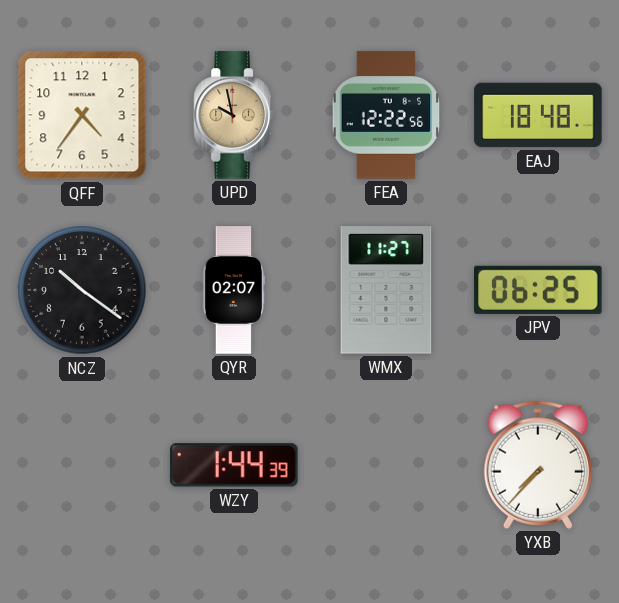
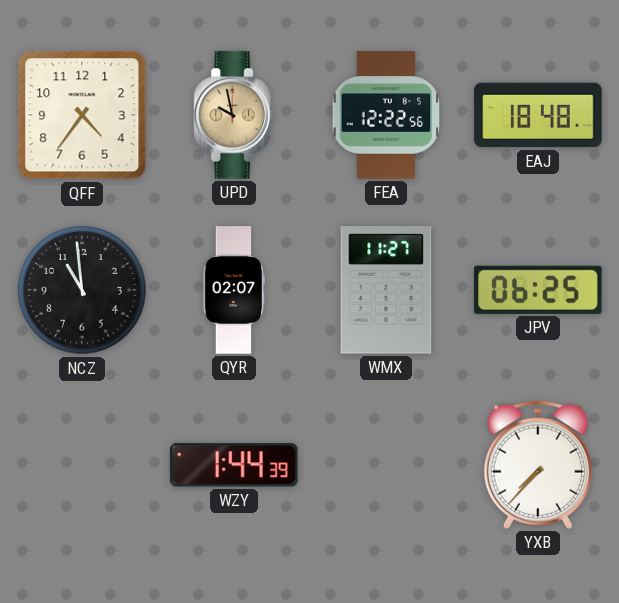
NCZ: 10:21 -> 10:59
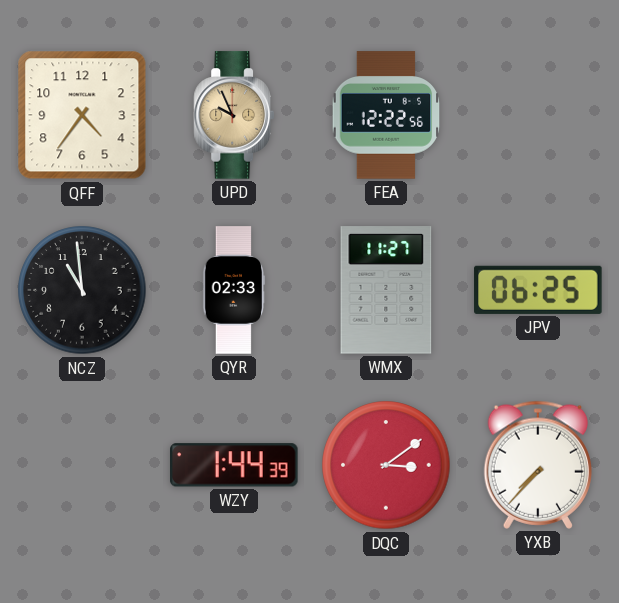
UPD: 9:58 -> 9:56
EAJ: 18:48 -> none
QYR: 02:07 -> 02:33
DQC: none -> 3:09
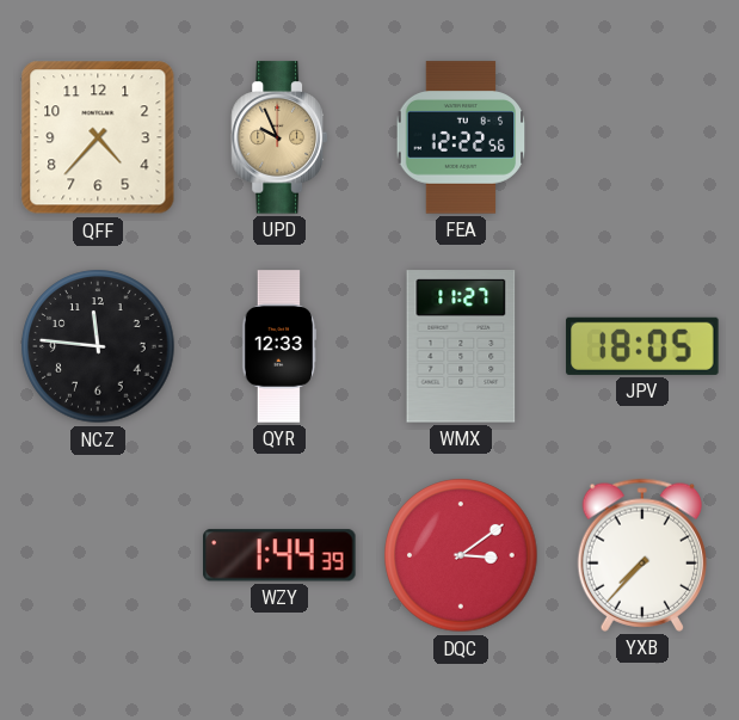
QFF: 4:36 -> 4:37
NCZ: 10:59 -> 11:46
QYR: 02:33 -> 12:33
JPV: 06:25 -> 18:05
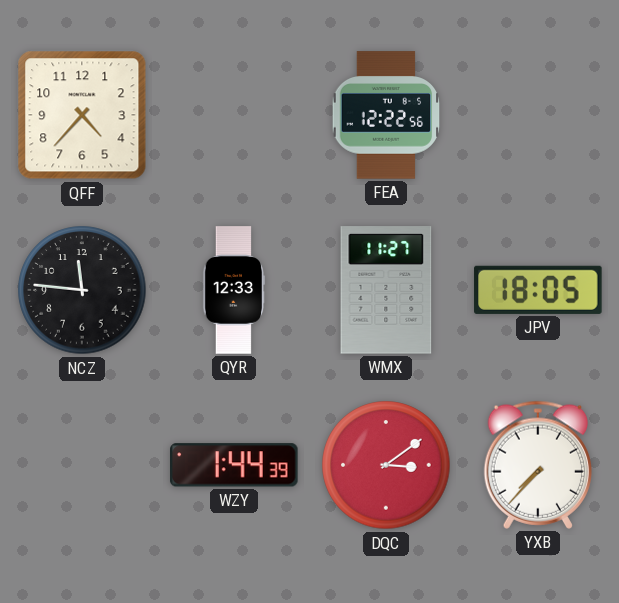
UPD: 9:56 -> none
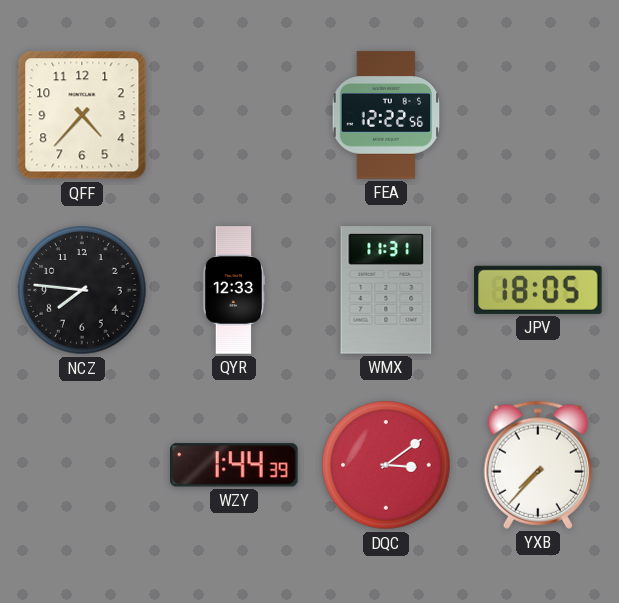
NCZ: 11:46 -> 7:46
WMX: 11:27 -> 11:31
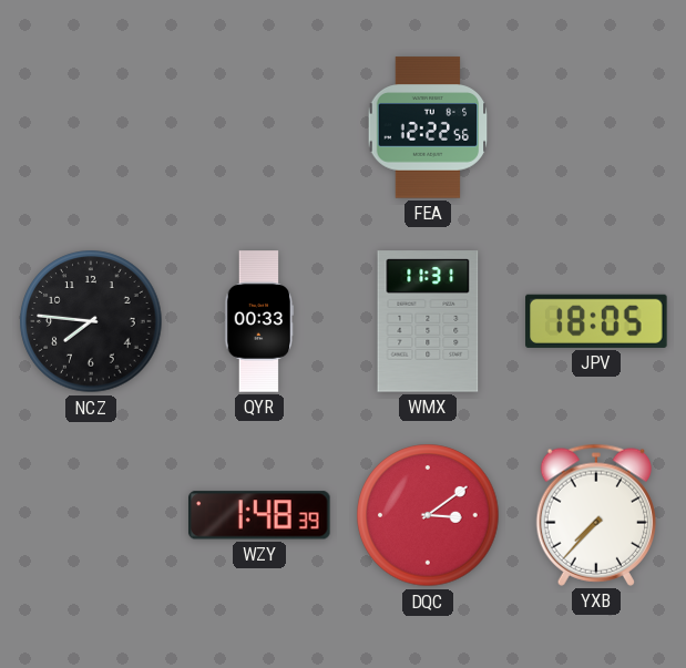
QFF: 4:37 -> none
QYR: 12:33 -> 00:33
WZY: 1:44 -> 1:48
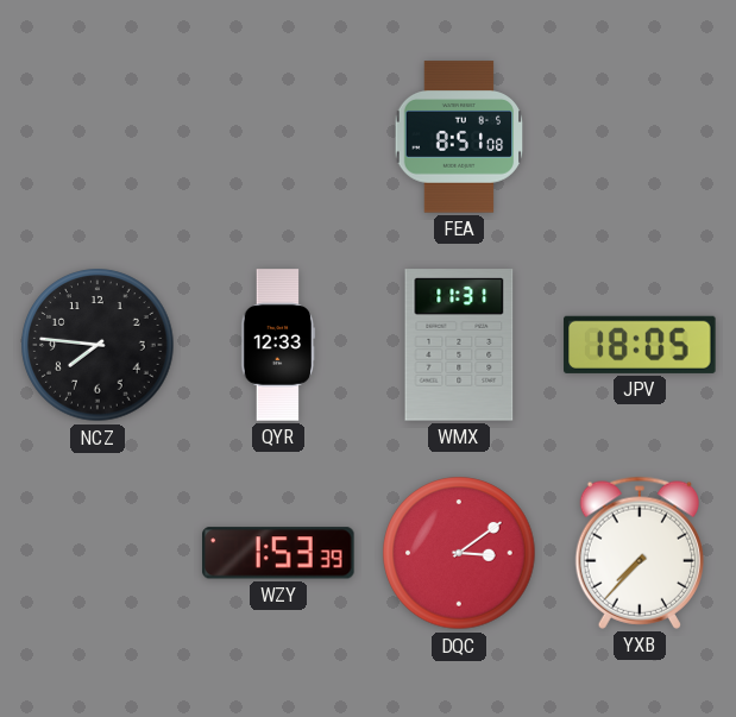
FEA: 12:22 -> 8:51
QYR: 00:33 -> 12:33
WZY: 1:48 -> 1:53
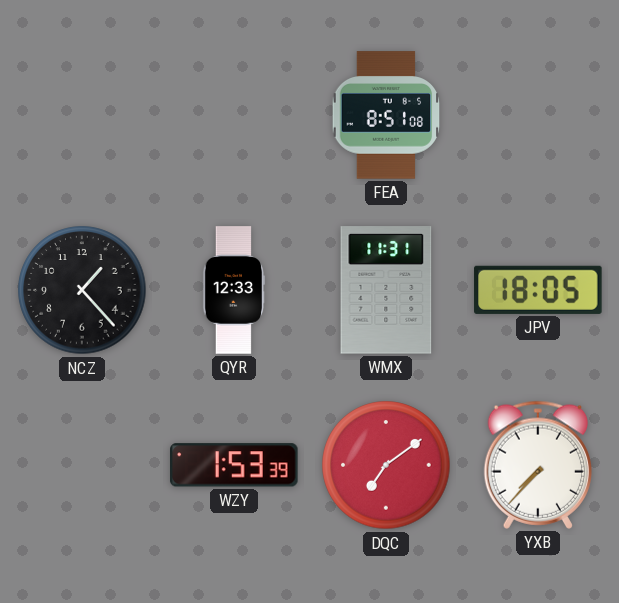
NCZ: 7:46 -> 1:23
DQC: 3:09 -> 7:09
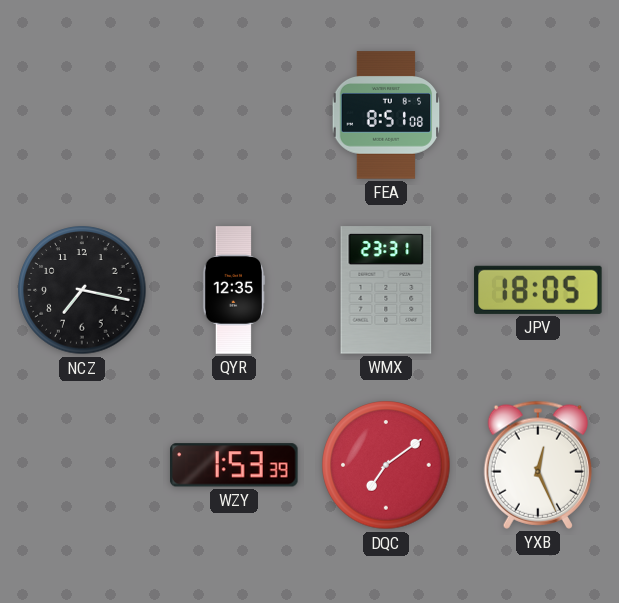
NCZ: 1:23 -> 7:17
QYR: 12:33 -> 12:35
WMX: 11:31 -> 23:31
YXB: 7:37 -> 12:26
